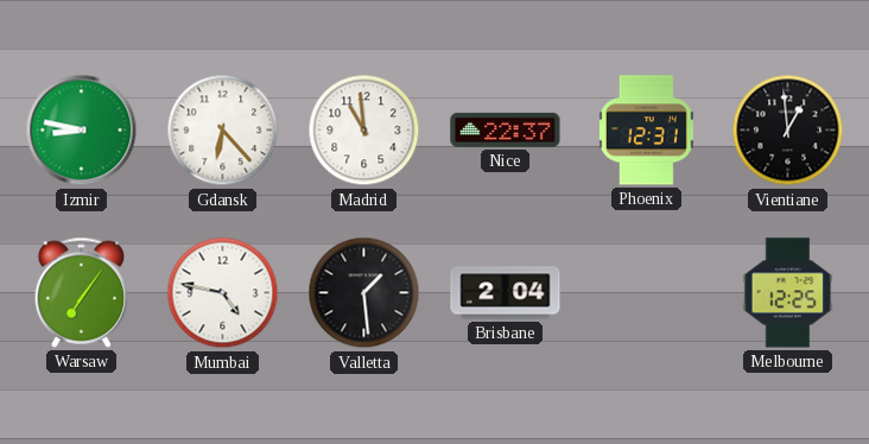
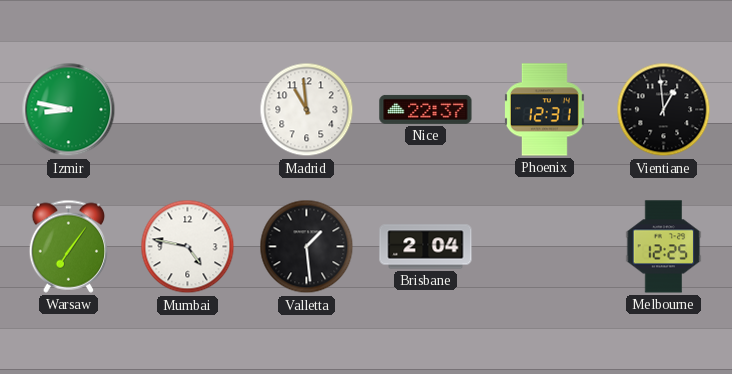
Gdansk: 6:23 -> none
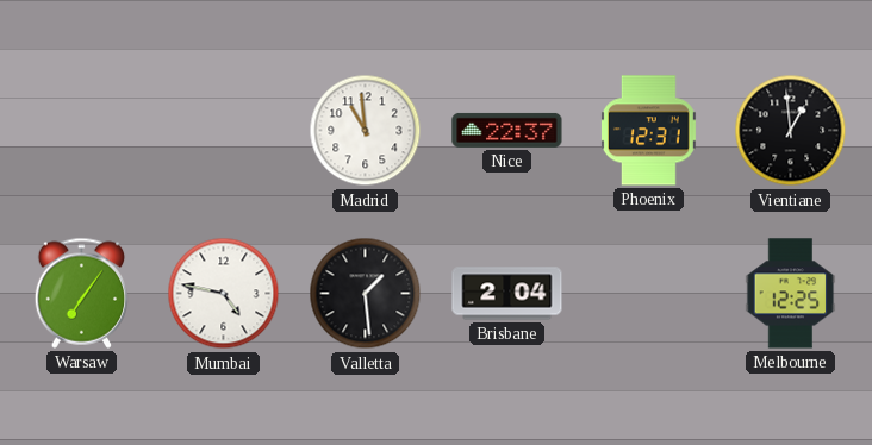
Izmir: 8:47 -> none
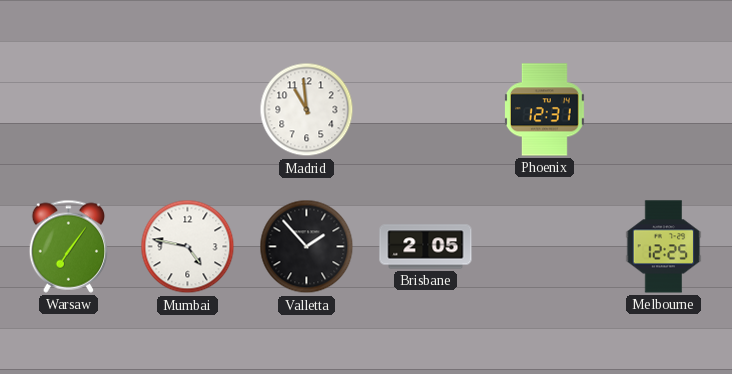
Nice: 22:37 -> none
Vientiane: 12:59 -> none
Valletta: 1:29 -> 1:53
Brisbane: 2:04 -> 2:05
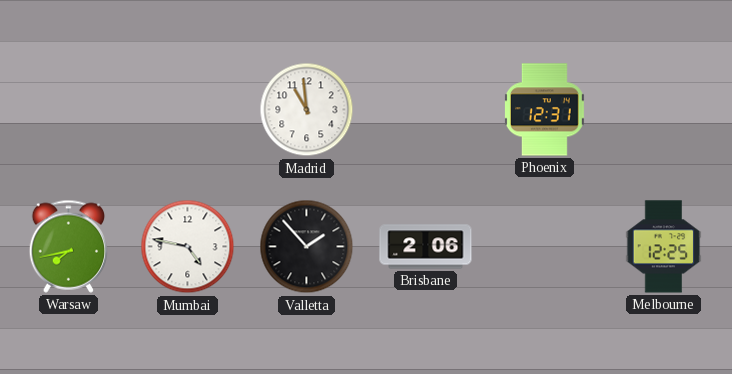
Warsaw: 7:06 -> 7:43
Brisbane: 2:05 -> 2:06
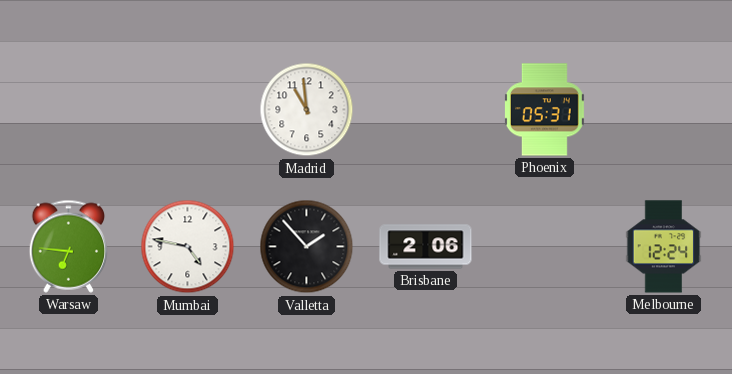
Phoenix: 12:31 -> 05:31
Warsaw: 7:43 -> 6:46
Melbourne: 12:25 -> 12:24
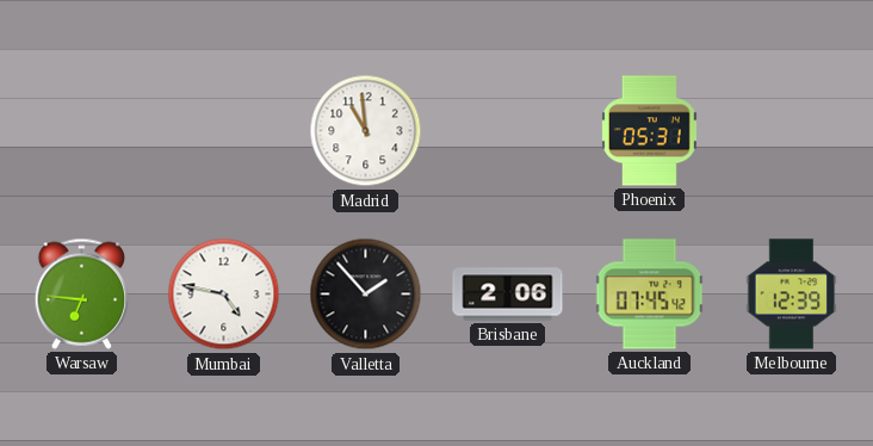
Auckland: none -> 07:45
Melbourne: 12:24 -> 12:39
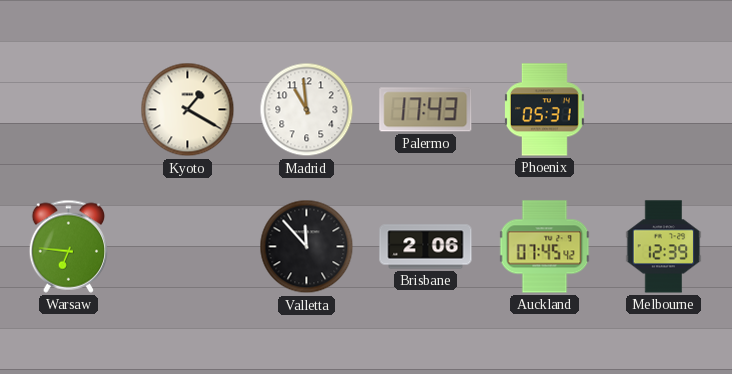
Kyoto: none -> 1:20
Palermo: none -> 17:43
Mumbai: 4:47 -> none
Valletta: 1:53 -> 11:53
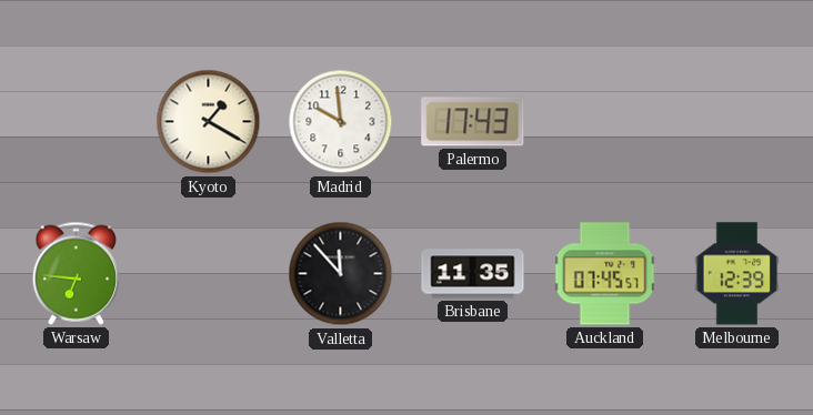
Madrid: 10:59 -> 9:59
Phoenix: 05:31 -> none
Brisbane: 2:06 -> 11:35
Auckland: 07:45:42 -> 07:45:57
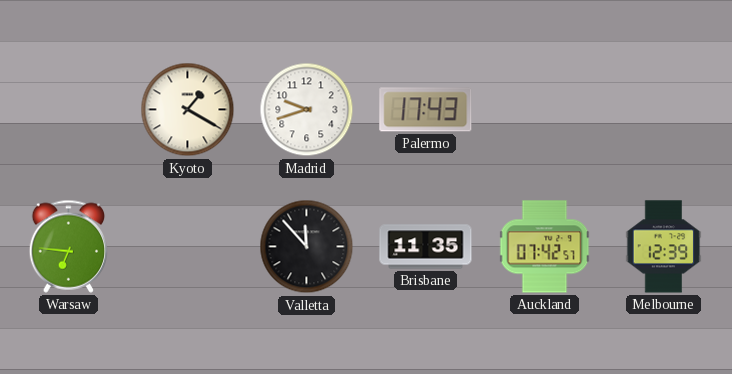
Madrid: 9:59 -> 9:42
Auckland: 07:45 -> 07:42
